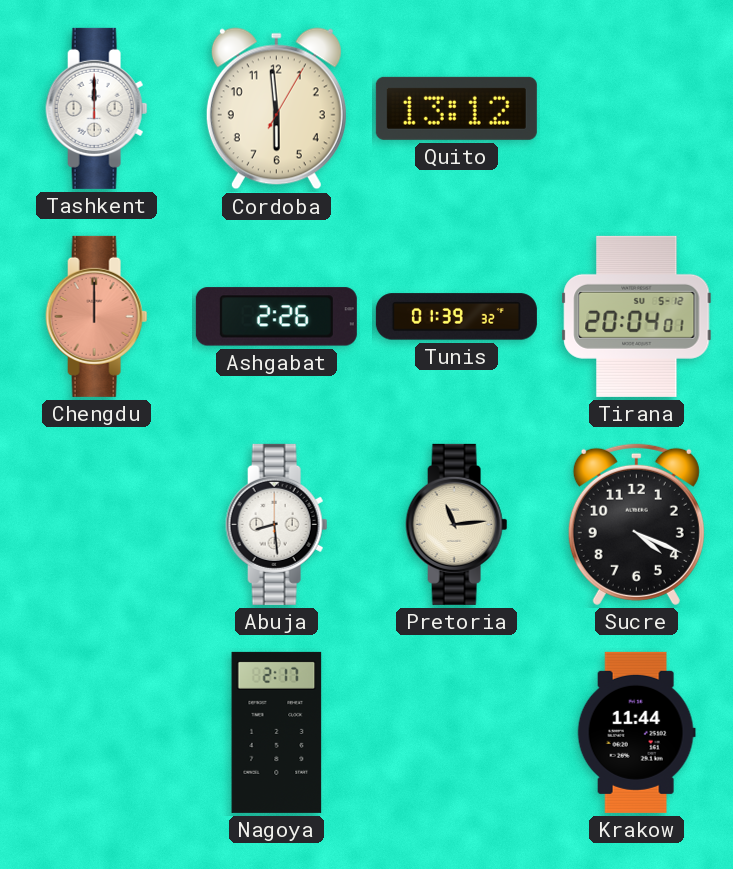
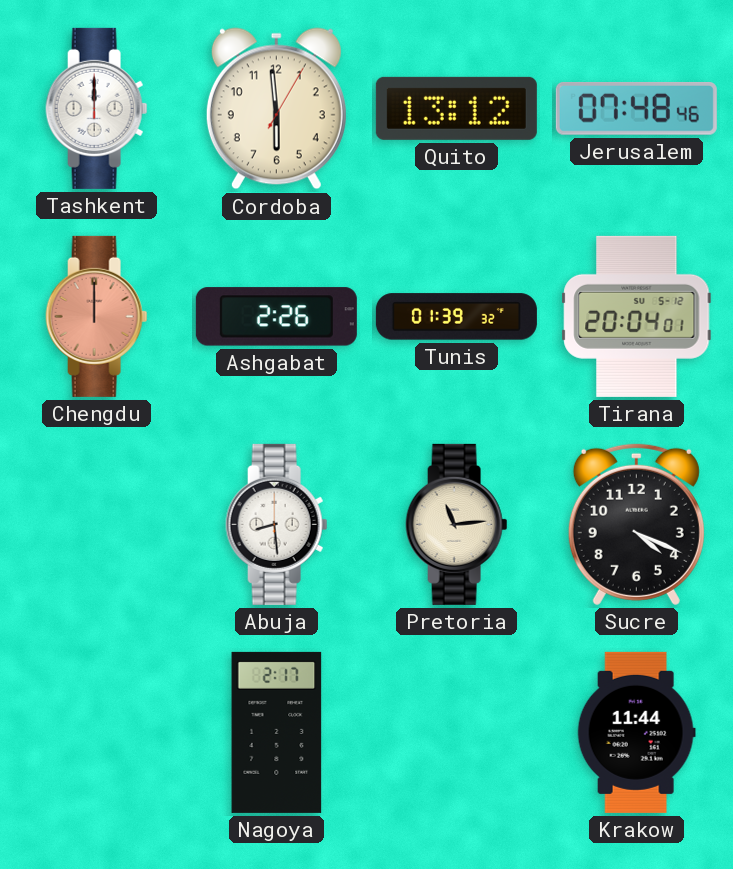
Jerusalem: none -> 07:48
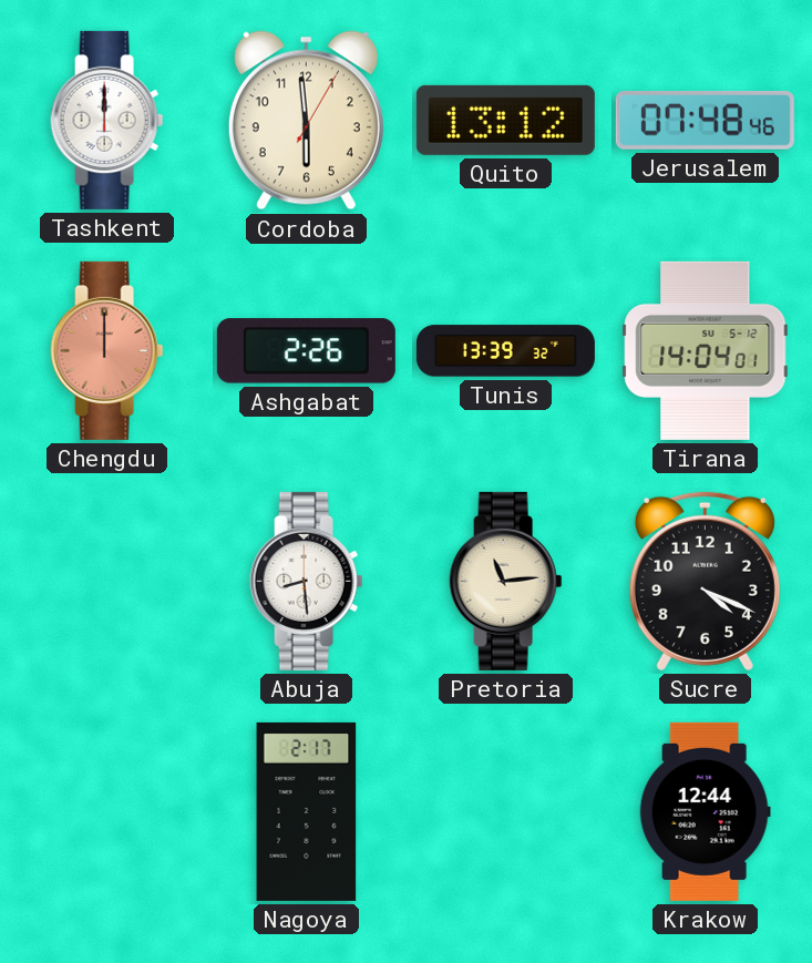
Tunis: 01:39 -> 13:39
Tirana: 20:04 -> 14:04
Krakow: 11:44 -> 12:44
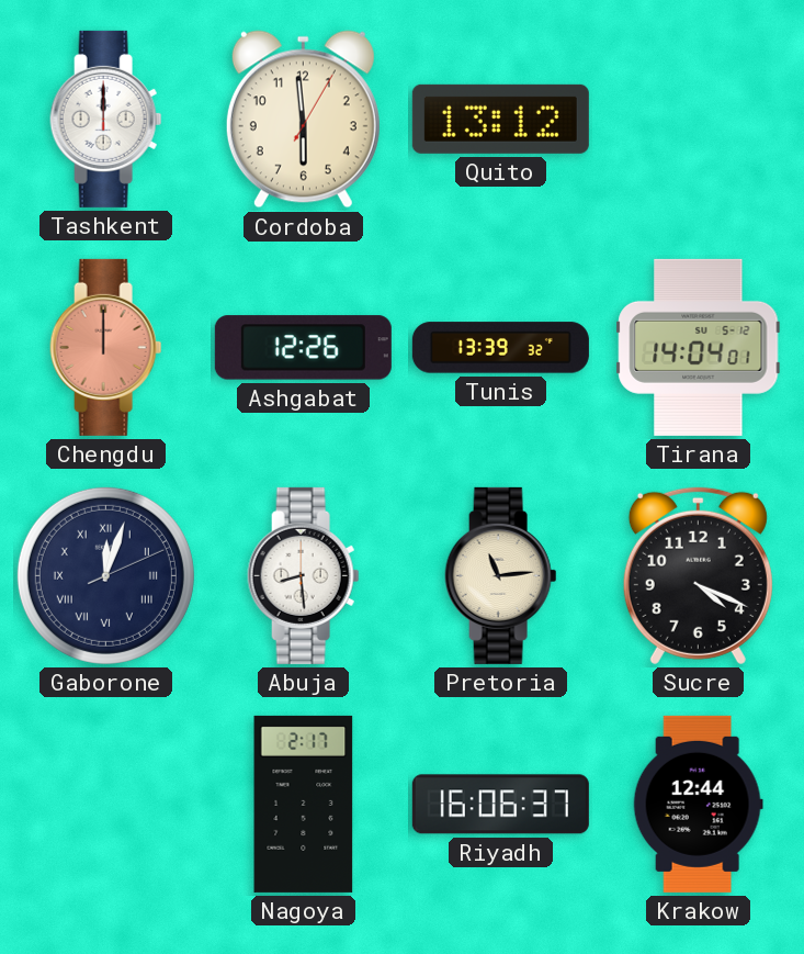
Jerusalem: 07:48 -> none
Ashgabat: 2:26 -> 12:26
Gaborone: none -> 12:03
Riyadh: none -> 16:06
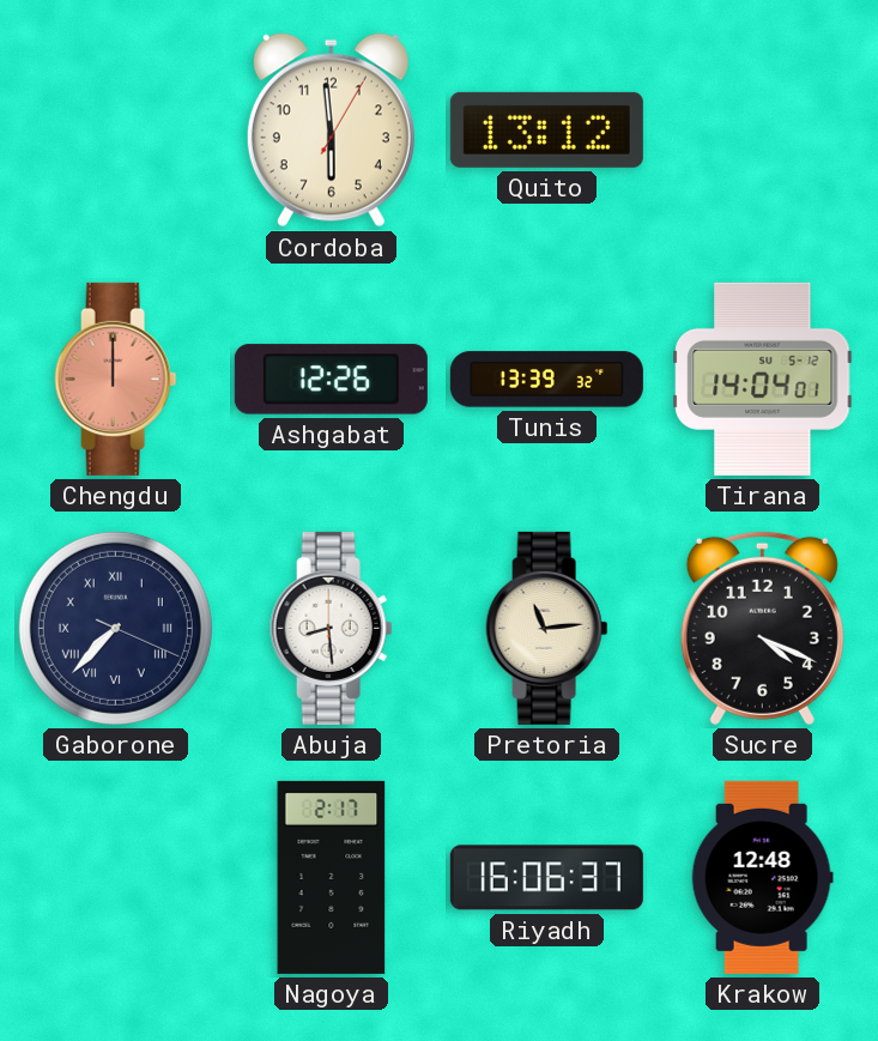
Tashkent: 12:00 -> none
Gaborone: 12:03 -> 7:37
Krakow: 12:44 -> 12:48
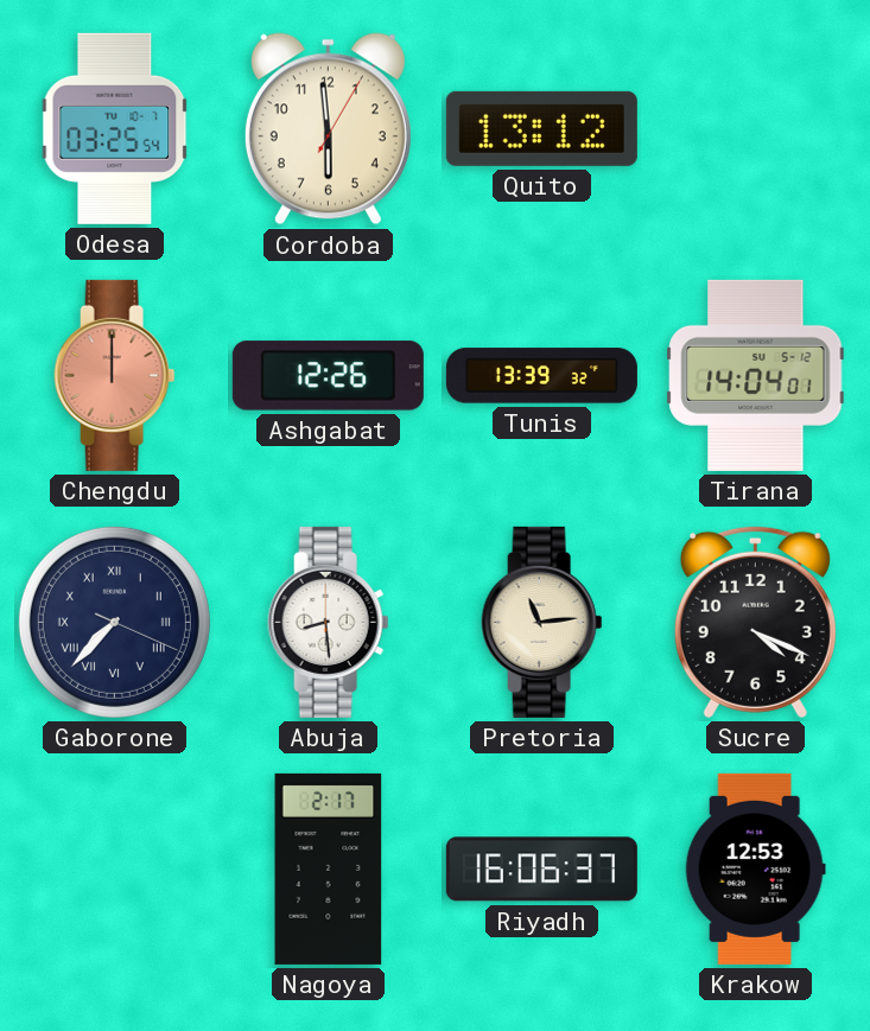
Odesa: none -> 03:25
Krakow: 12:48 -> 12:53
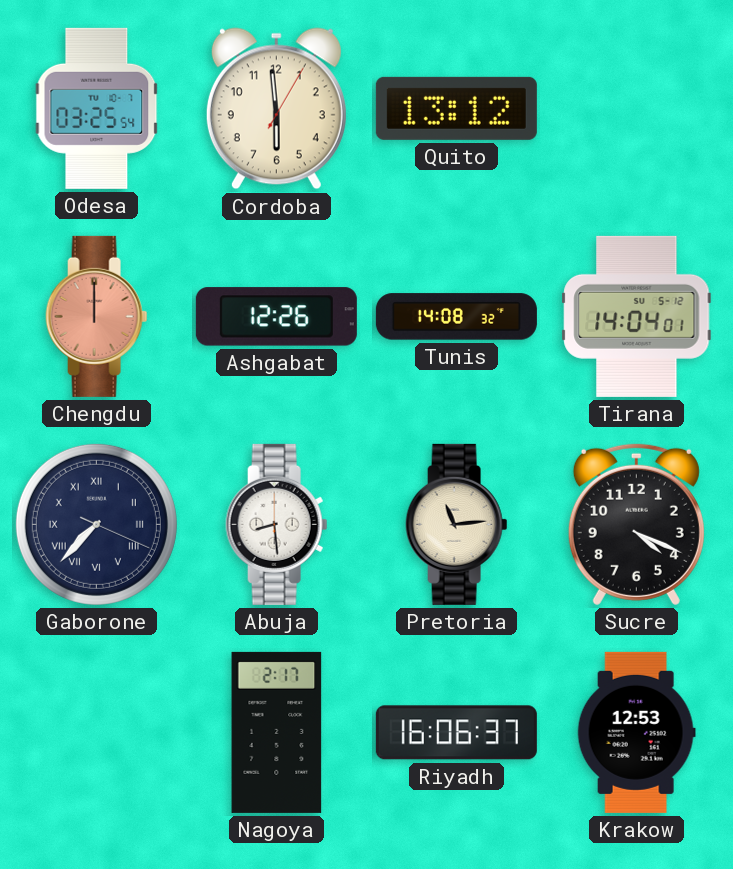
Tunis: 13:39 -> 14:08
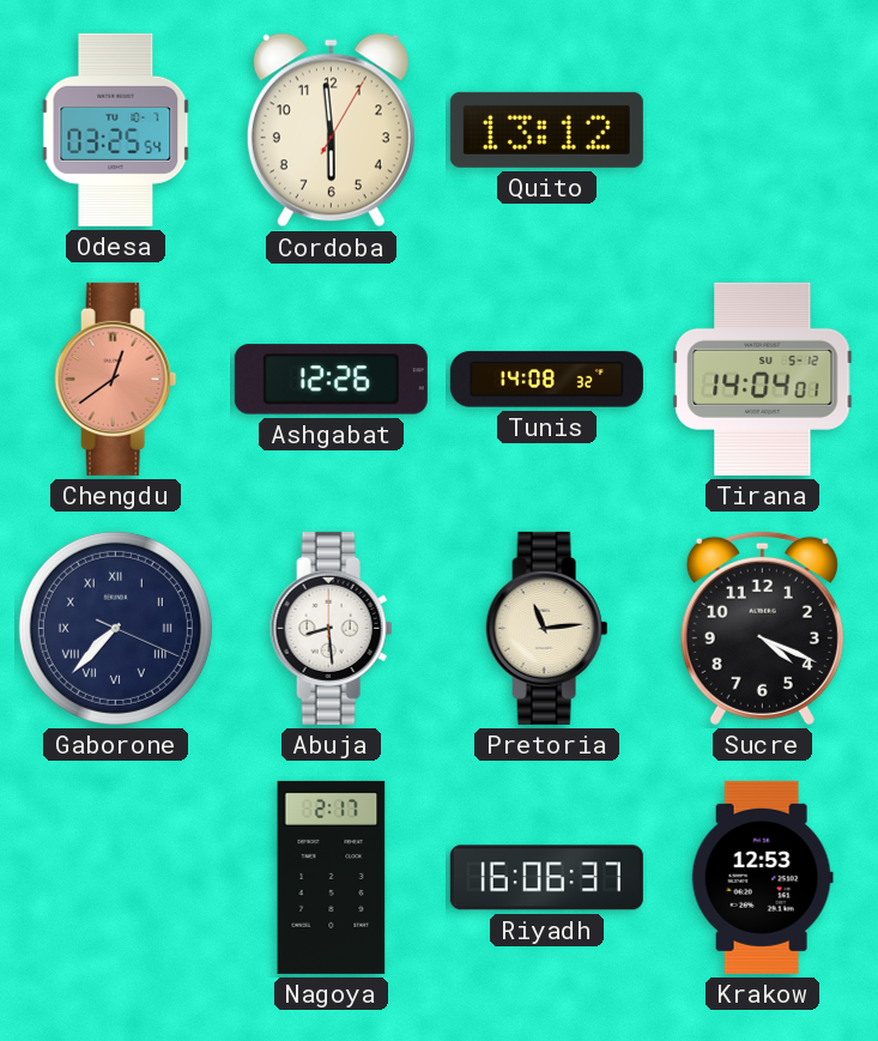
Chengdu: 12:00 -> 12:39
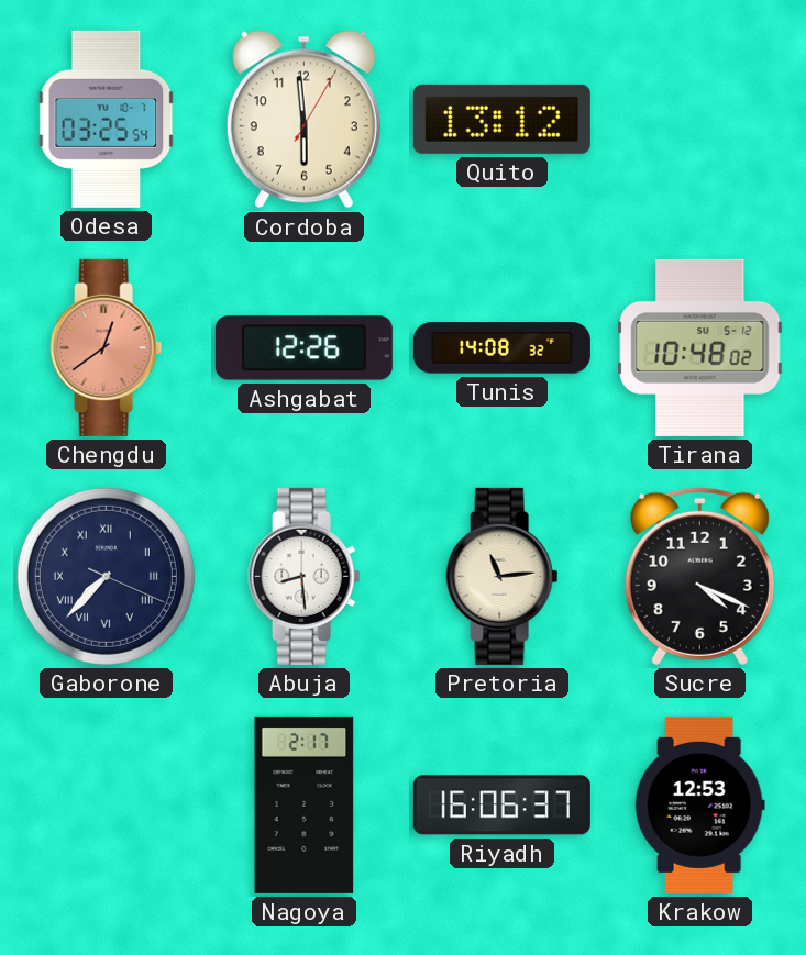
Tirana: 14:04 -> 10:48
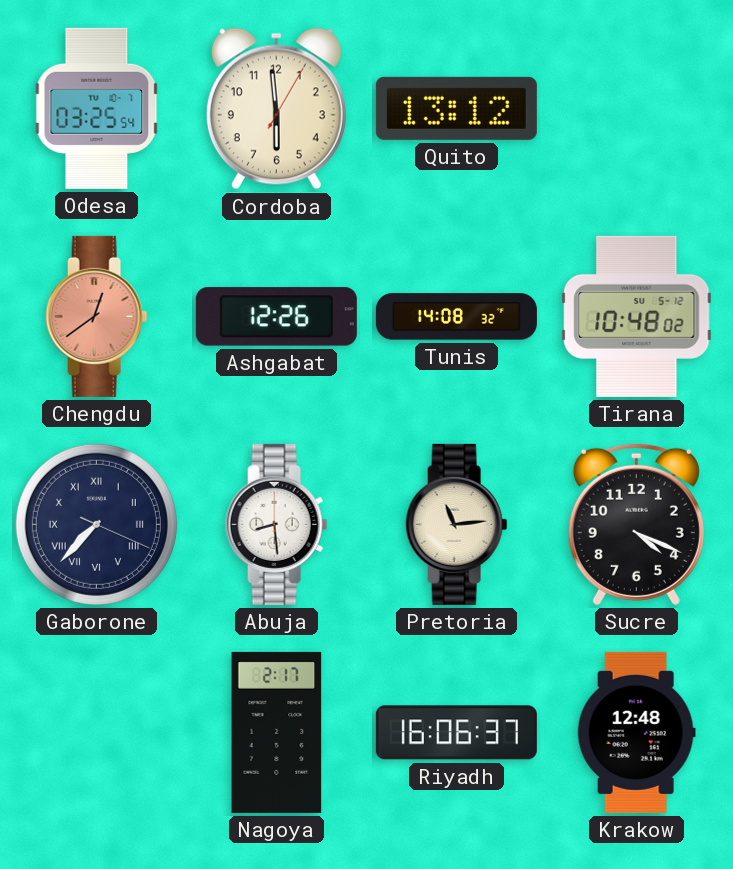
Krakow: 12:53 -> 12:48
